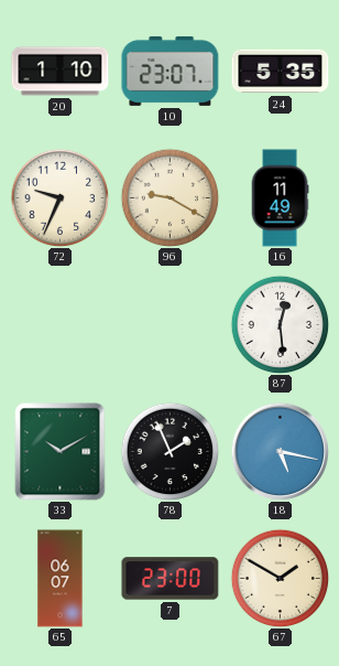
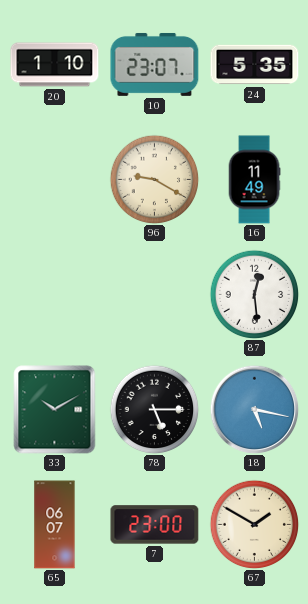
72: 9:34 -> none
78: 1:56 -> 5:15
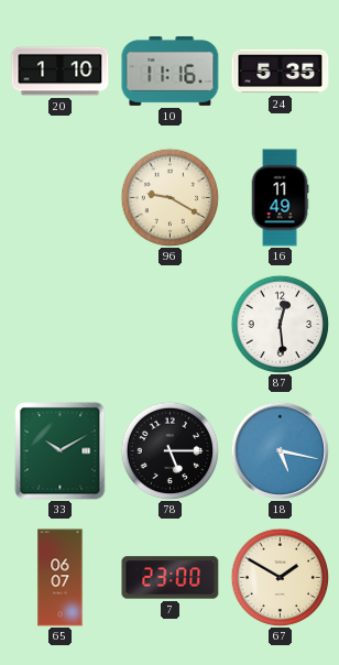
10: 23:07 -> 11:16
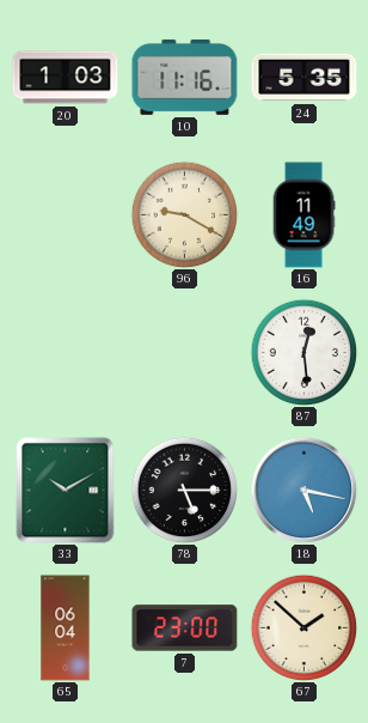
20: 1:10 -> 1:03
65: 06:07 -> 06:04
67: 1:50 -> 1:52
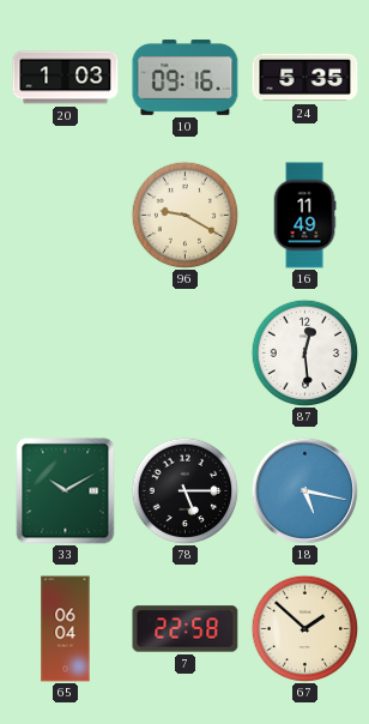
10: 11:16 -> 09:16
7: 23:00 -> 22:58
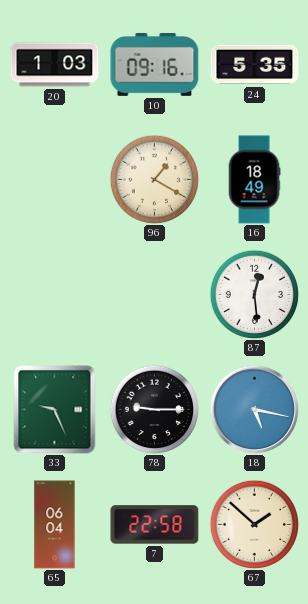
96: 9:20 -> 1:20
16: 11:49 -> 18:49
33: 10:10 -> 9:26
78: 5:15 -> 9:15
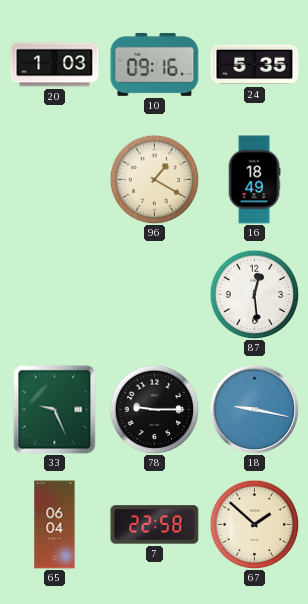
18: 5:17 -> 9:17
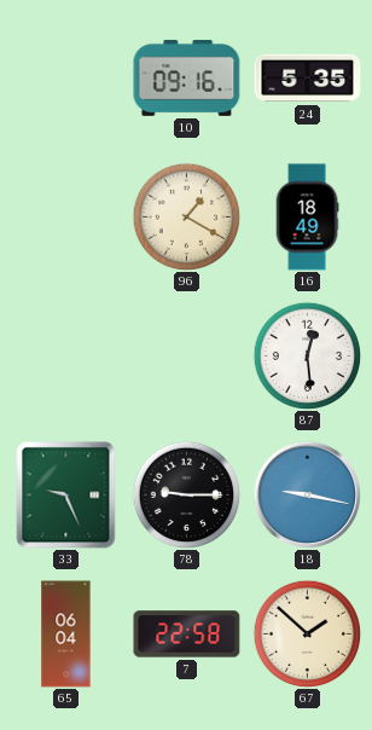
20: 1:03 -> none
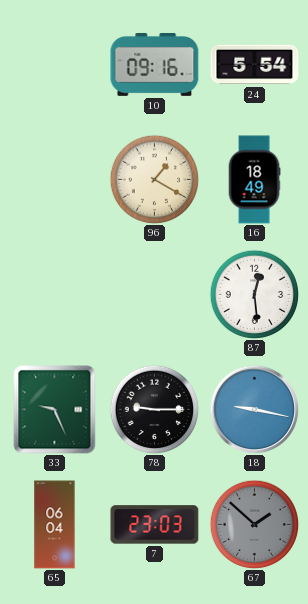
24: 5:35 -> 5:54
7: 22:58 -> 23:03
67 dial: cream -> grey
